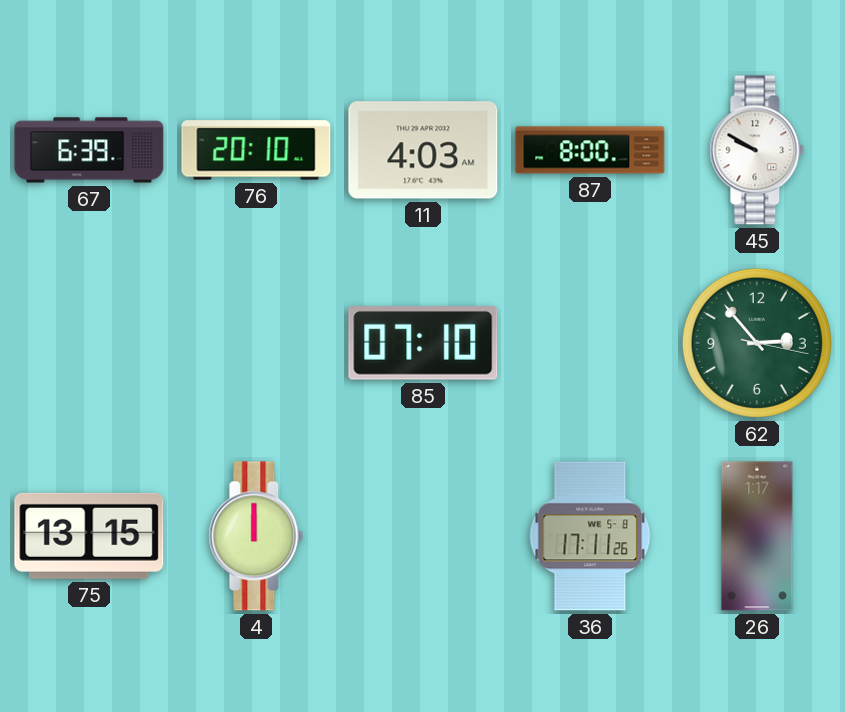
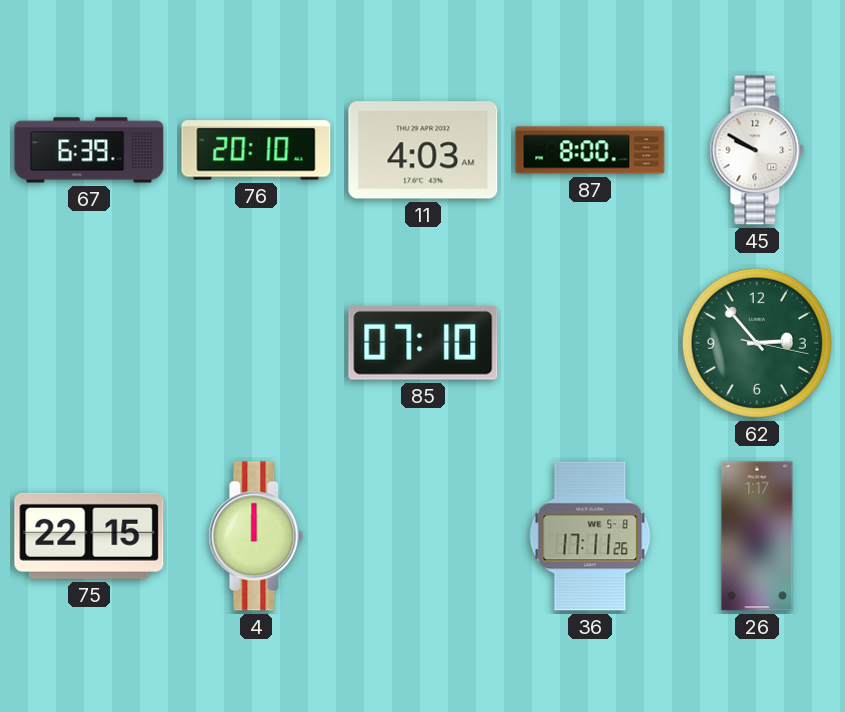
75: 13:15 -> 22:15
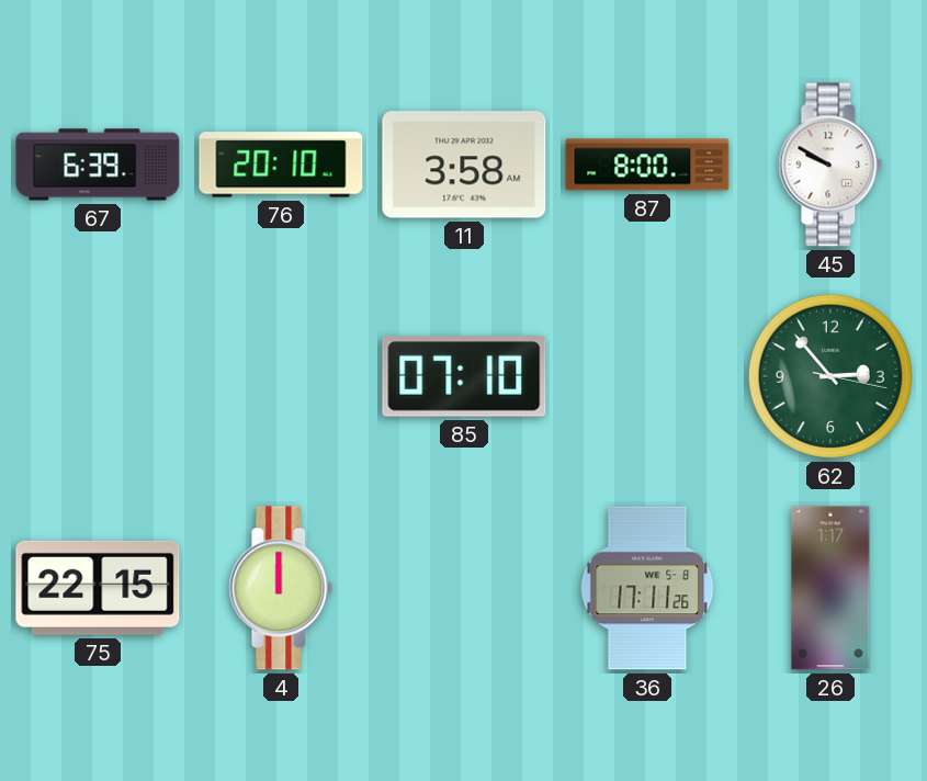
11: 4:03 -> 3:58
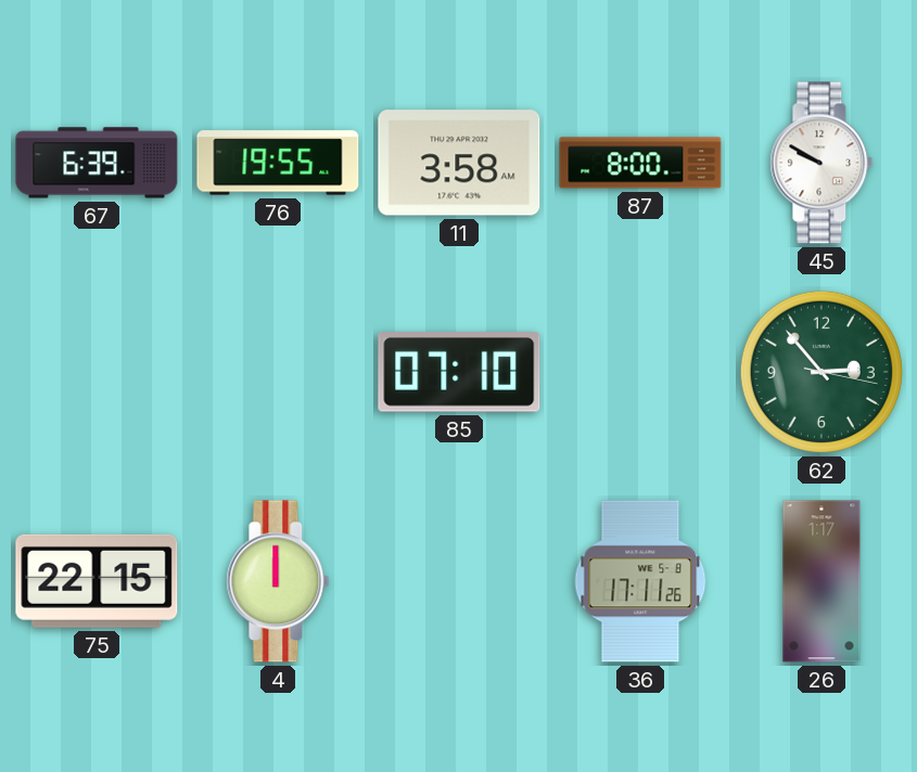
76: 20:10 -> 19:55
